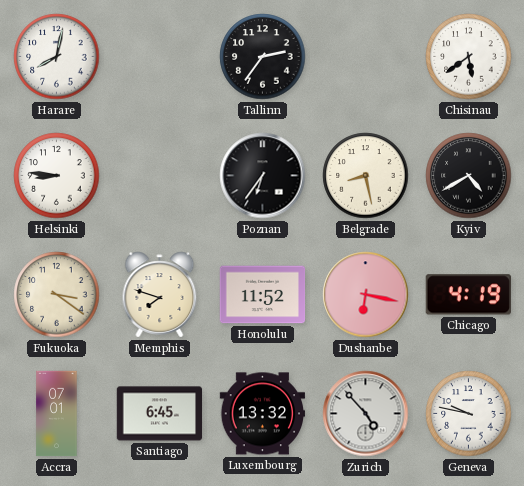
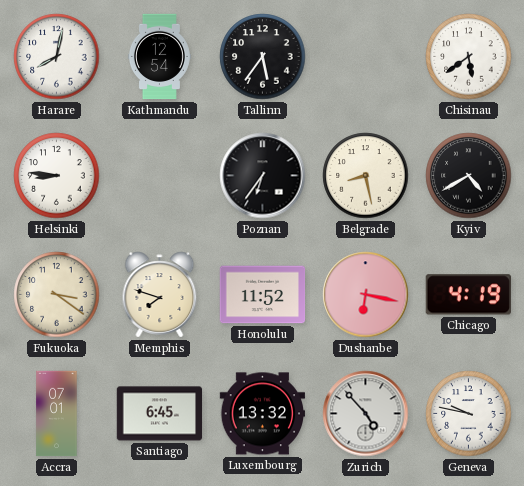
Kathmandu: none -> 12:54
Tallinn: 2:36 -> 5:36
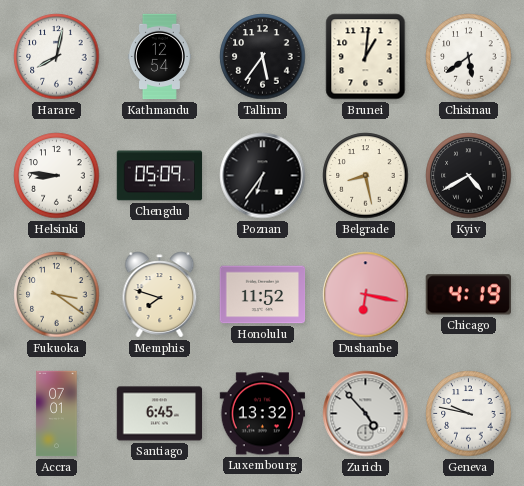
Brunei: none -> 1:01
Chengdu: none -> 05:09
